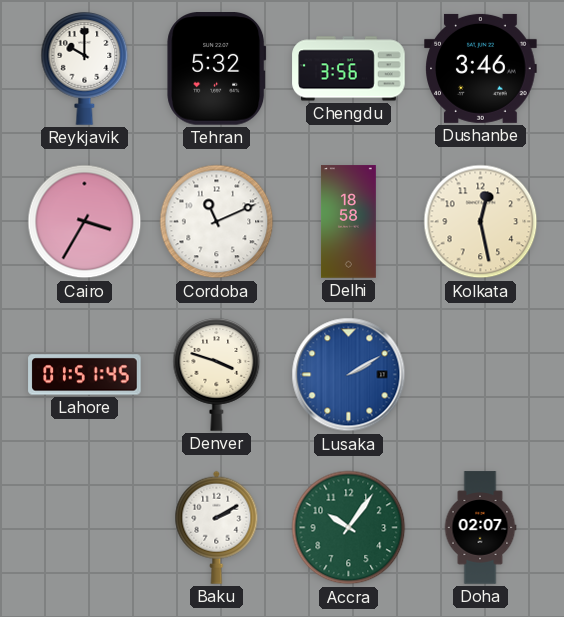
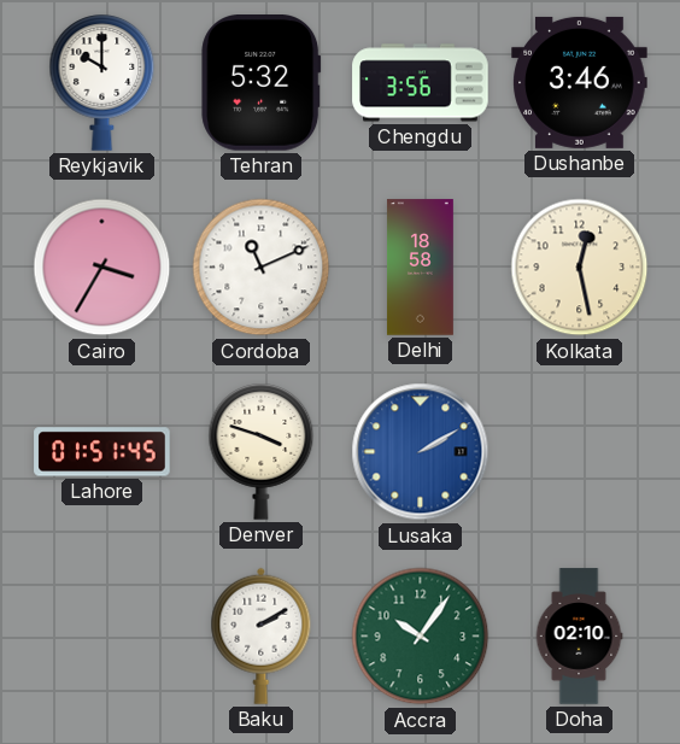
Doha: 02:07 -> 02:10
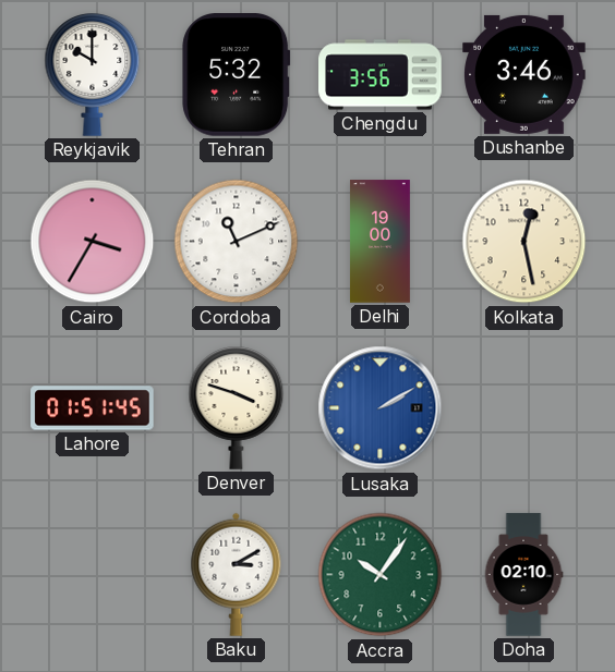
Delhi: 18:58 -> 19:00
Baku: 2:10 -> 3:10
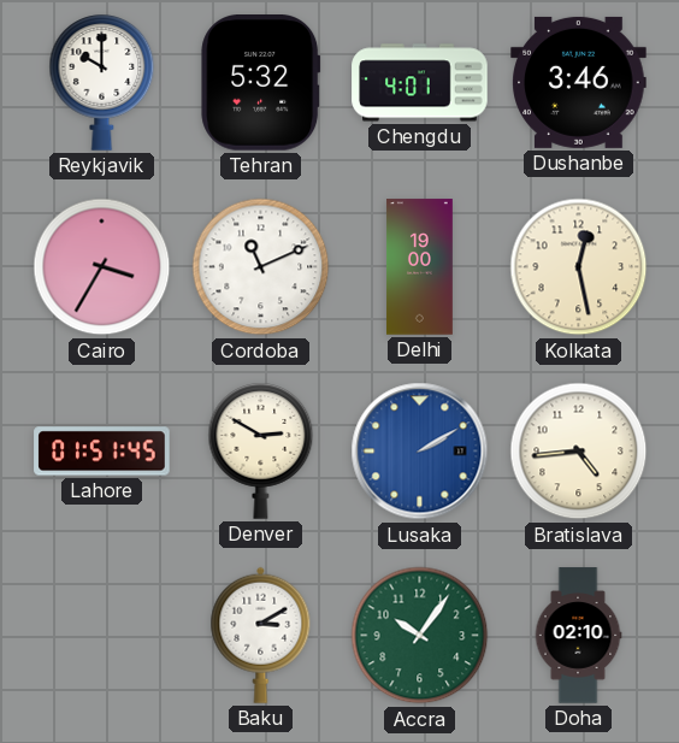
Chengdu: 3:56 -> 4:01
Denver: 3:48 -> 2:50
Bratislava: none -> 4:44
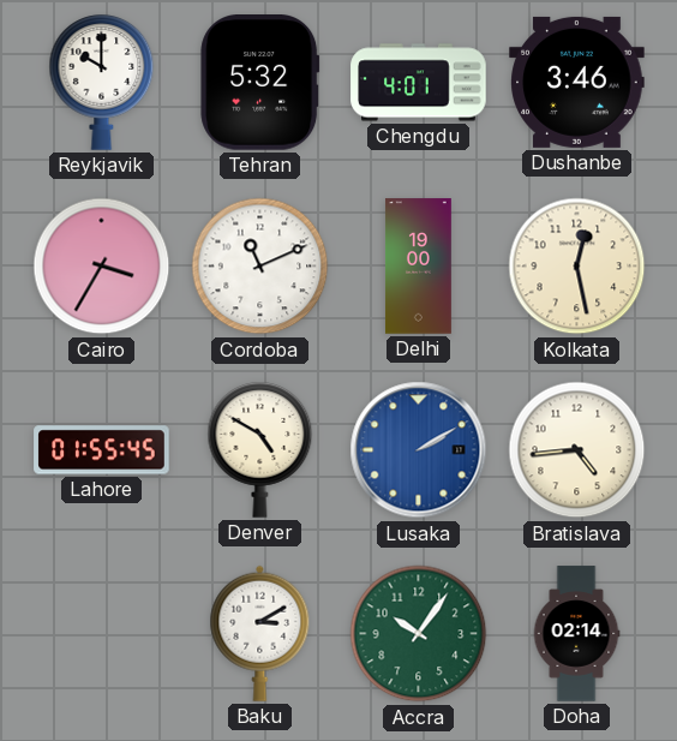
Lahore: 01:51 -> 01:55
Denver: 2:50 -> 4:50
Doha: 02:10 -> 02:14
